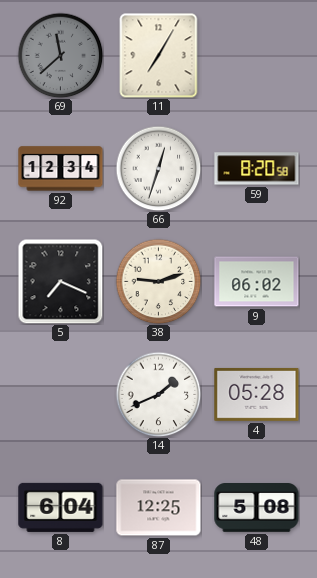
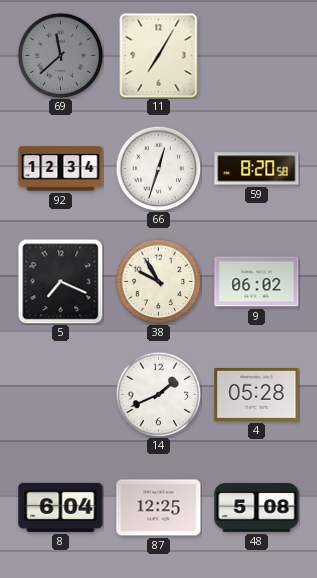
38: 9:12 -> 9:55
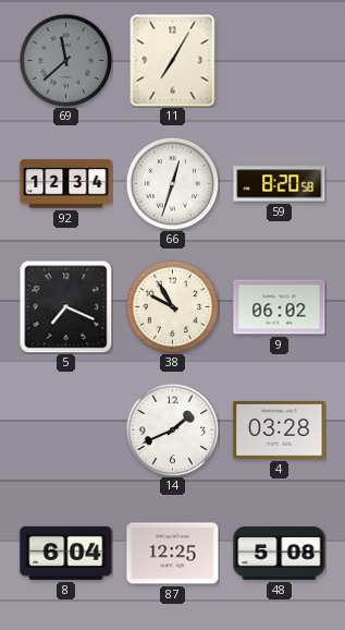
4: 05:28 -> 03:28
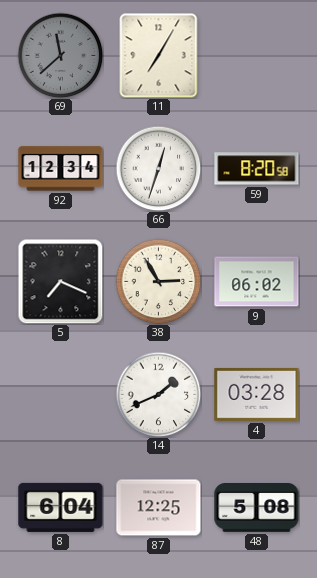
38: 9:55 -> 2:55
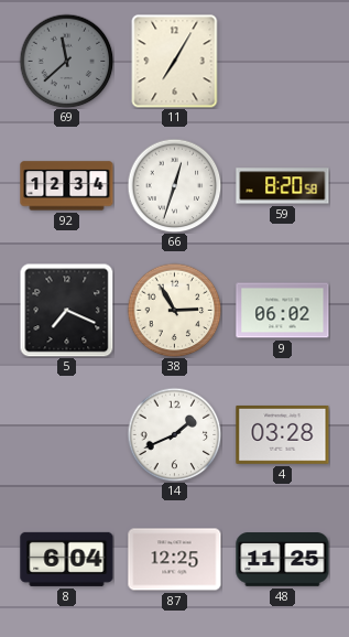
48: 5:08 -> 11:25
